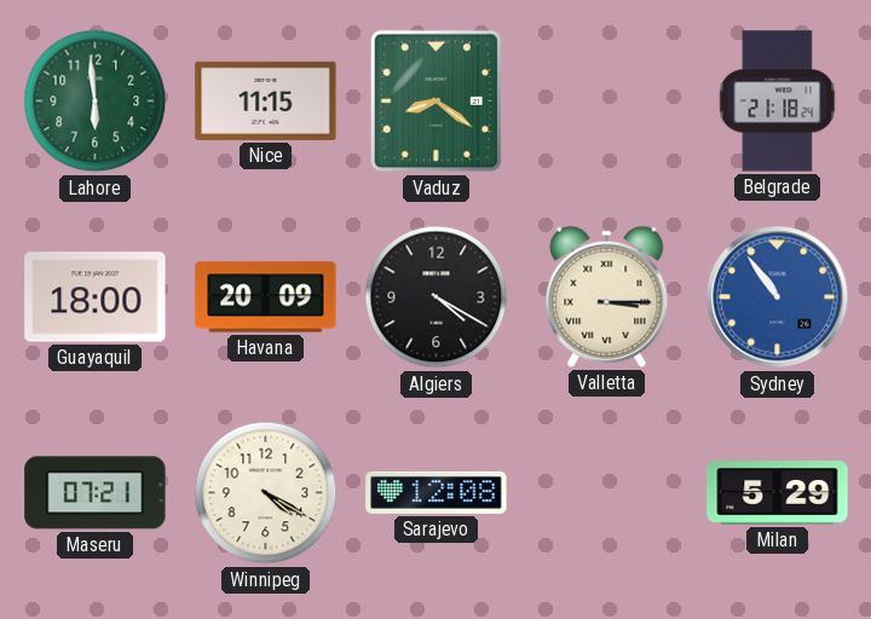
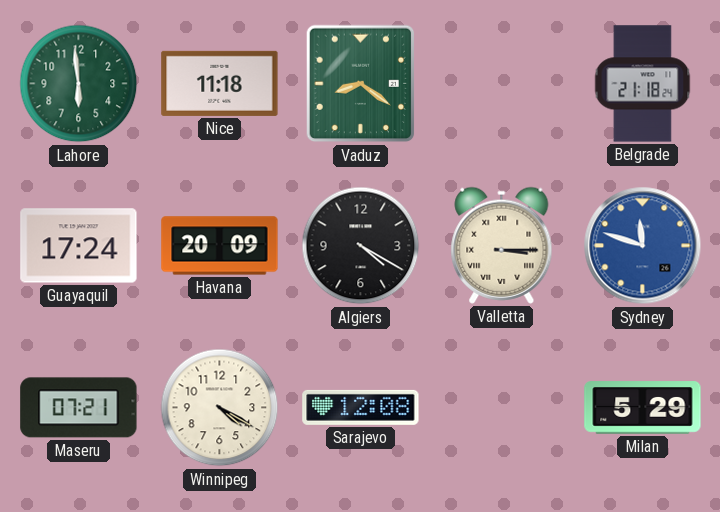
Nice: 11:15 -> 11:18
Guayaquil: 18:00 -> 17:24
Sydney: 10:54 -> 11:48
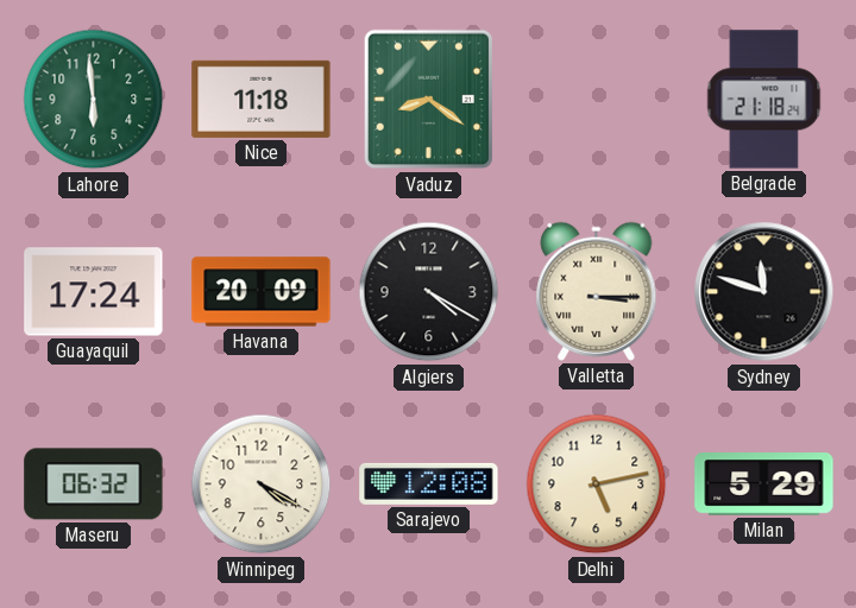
Sydney dial: blue -> black
Maseru: 07:21 -> 06:32
Delhi: none -> 5:13
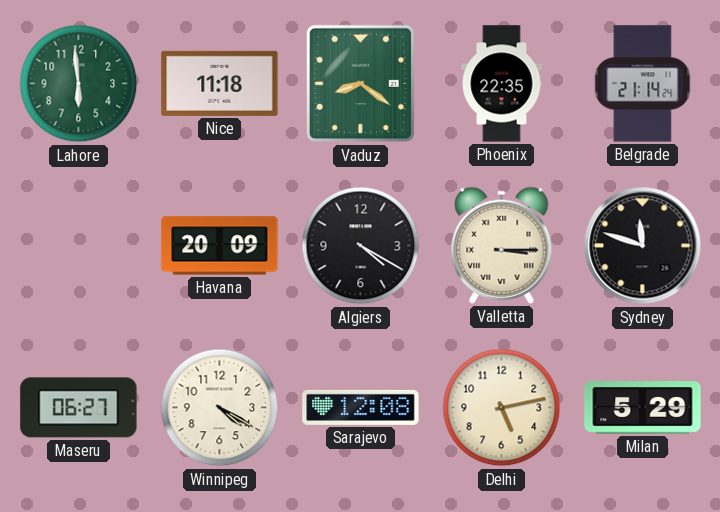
Phoenix: none -> 22:35
Belgrade: 21:18 -> 21:14
Guayaquil: 17:24 -> none
Maseru: 06:32 -> 06:27
